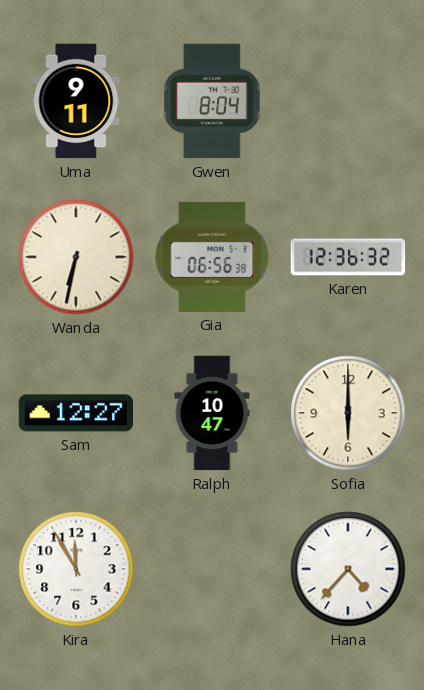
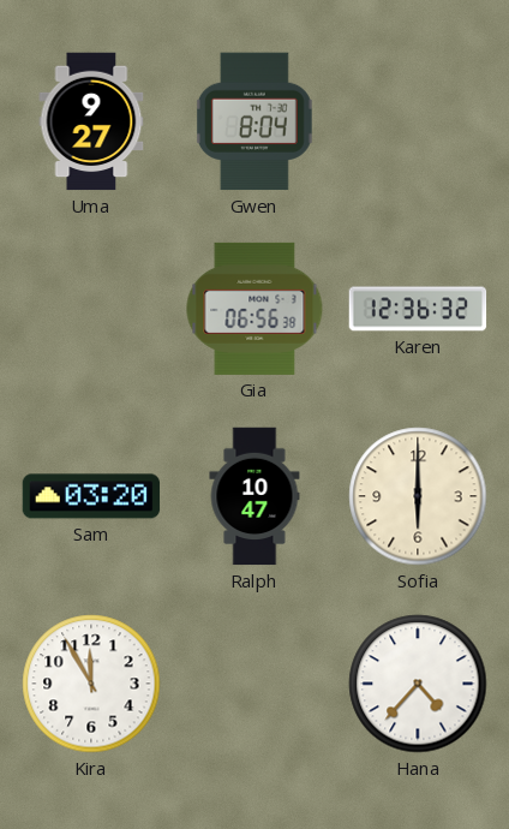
Uma: 9:11 -> 9:27
Wanda: 6:32 -> none
Sam: 12:27 -> 03:20
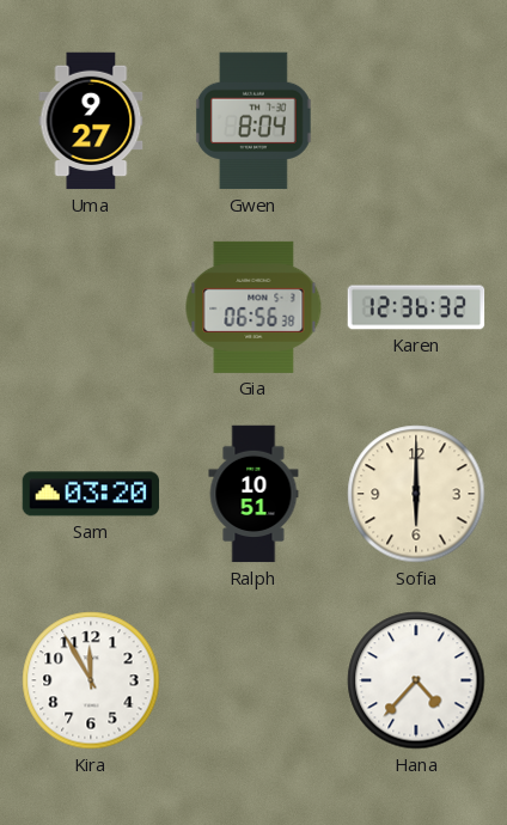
Ralph: 10:47 -> 10:51
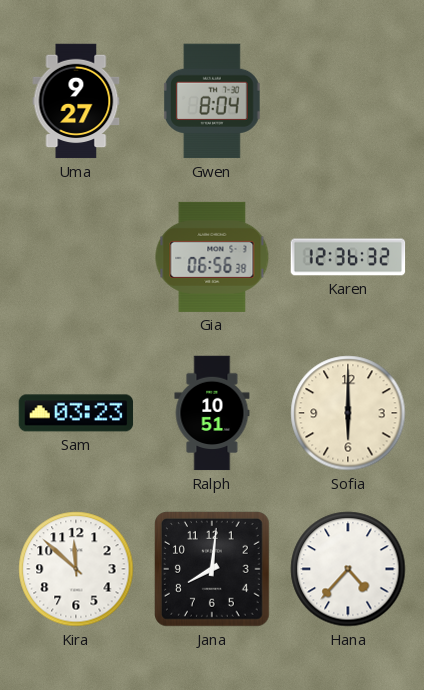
Sam: 03:20 -> 03:23
Kira: 11:55 -> 11:52
Jana: none -> 8:01
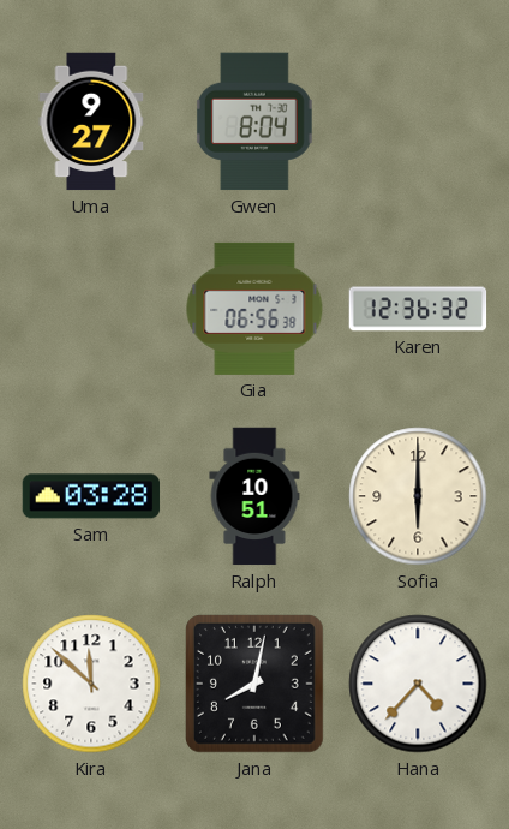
Sam: 03:23 -> 03:28
Jana: 8:01 -> 8:02
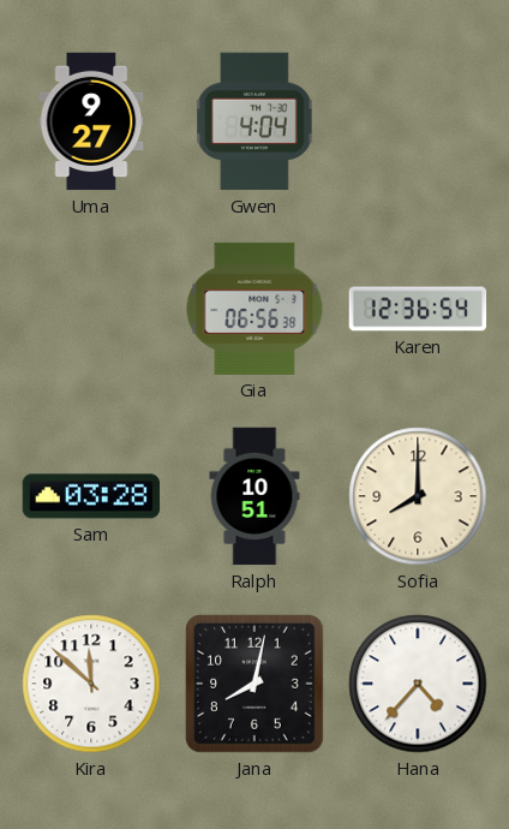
Gwen: 8:04 -> 4:04
Karen: 12:36:32 -> 12:36:54
Sofia: 6:00 -> 8:00
